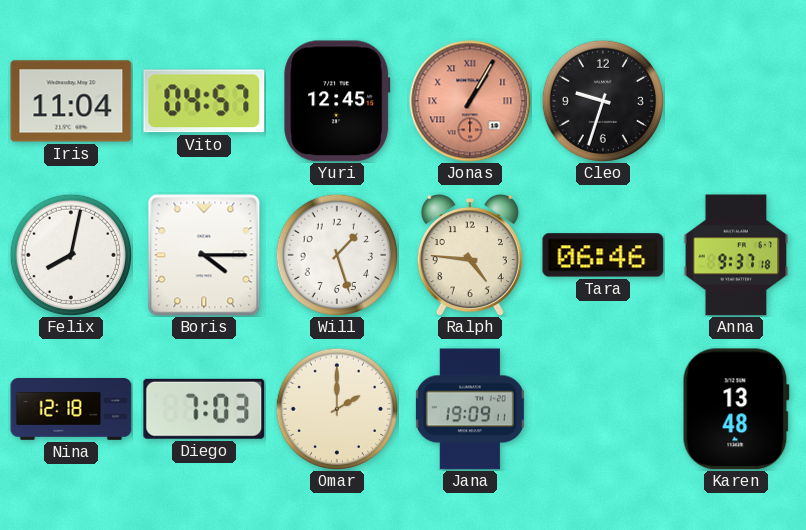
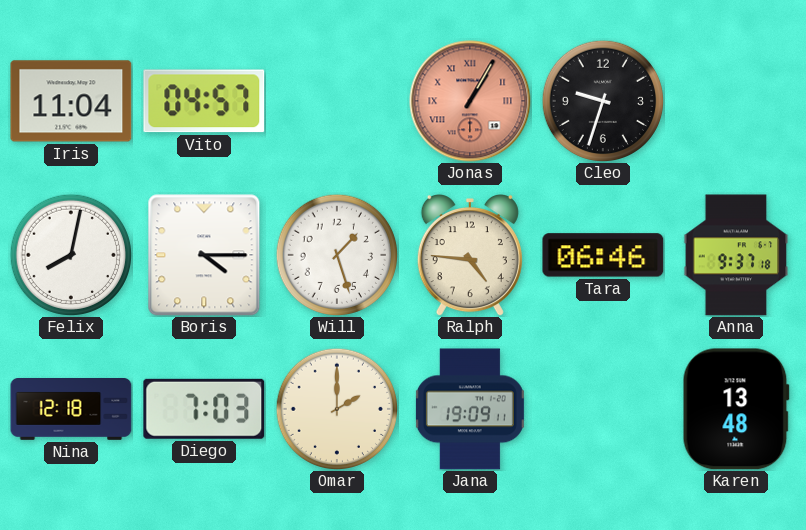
Yuri: 12:45 -> none
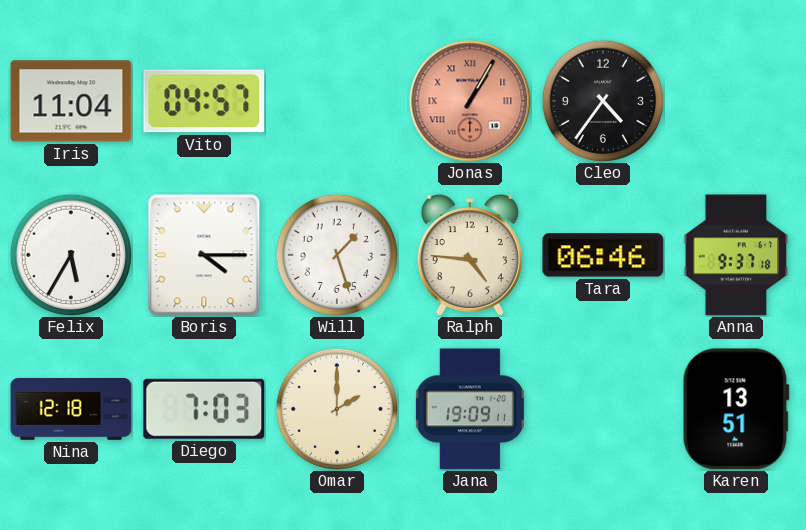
Cleo: 9:33 -> 4:36
Felix: 8:02 -> 5:35
Karen: 13:48 -> 13:51
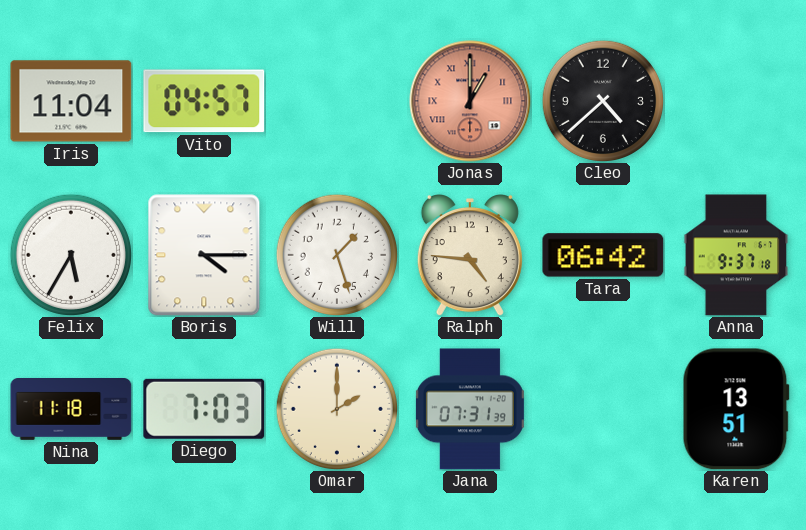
Jonas: 1:05 -> 1:00
Cleo: 4:36 -> 4:38
Tara: 06:46 -> 06:42
Nina: 12:18 -> 11:18
Jana: 19:09 -> 07:31
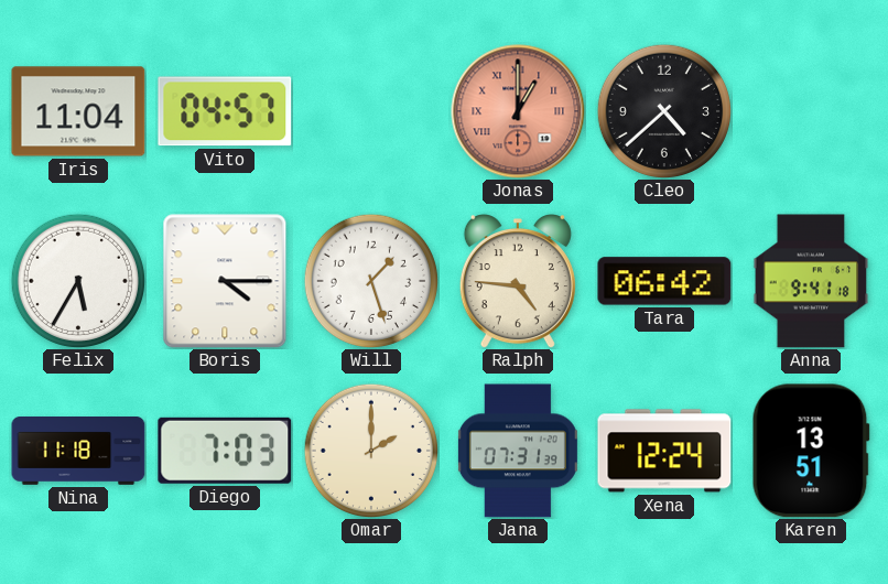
Anna: 9:37 -> 9:41
Xena: none -> 12:24
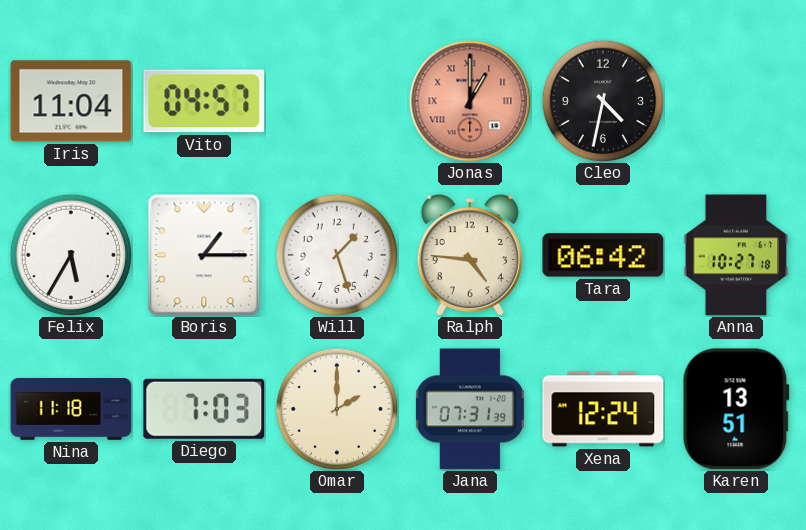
Cleo: 4:38 -> 4:32
Boris: 4:15 -> 1:15
Anna: 9:41 -> 10:27
